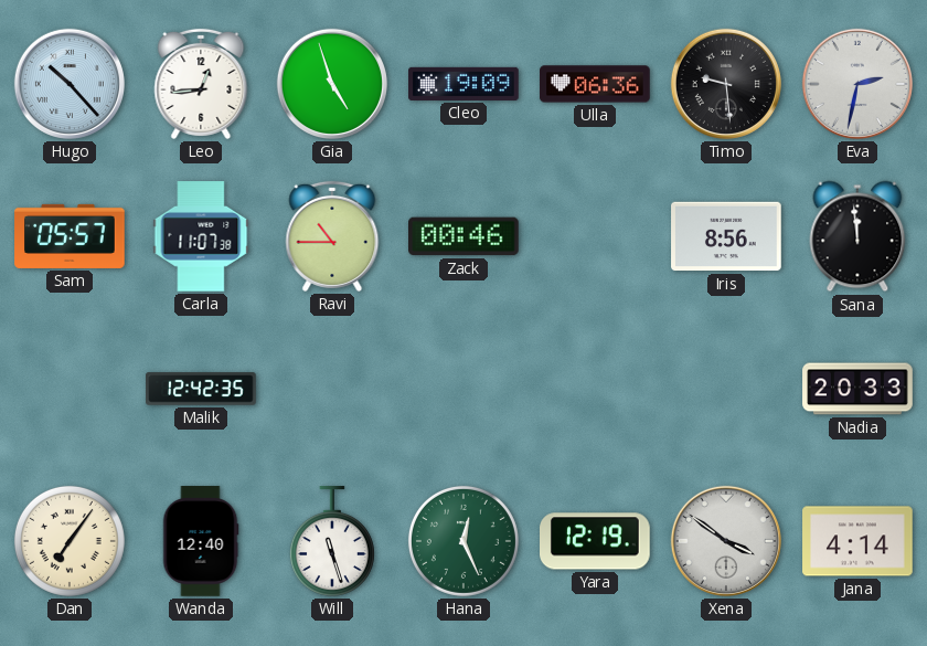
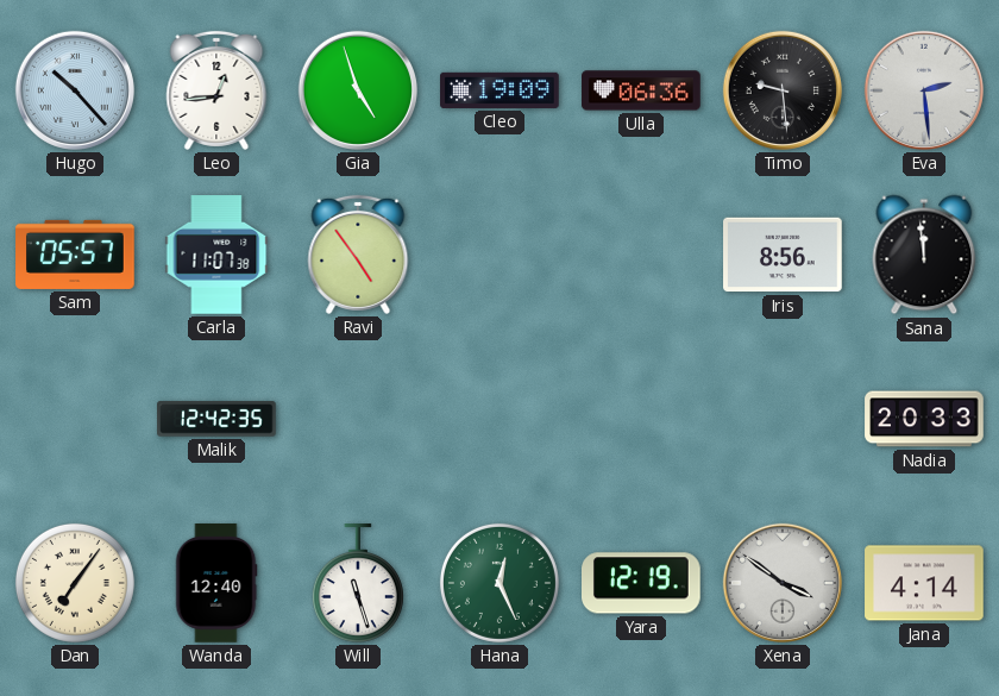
Eva: 2:32 -> 2:29
Ravi: 10:45 -> 4:54
Zack: 00:46 -> none
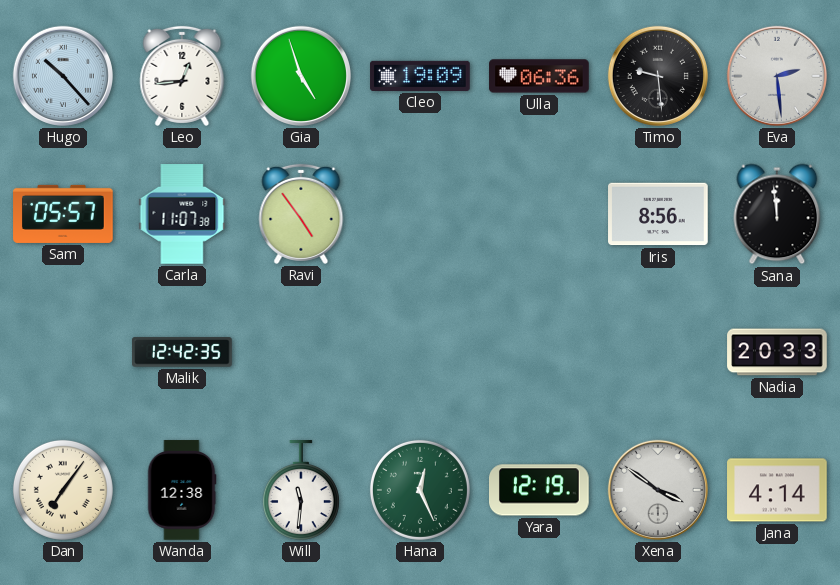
Wanda: 12:40 -> 12:38
Will: 11:27 -> 11:31
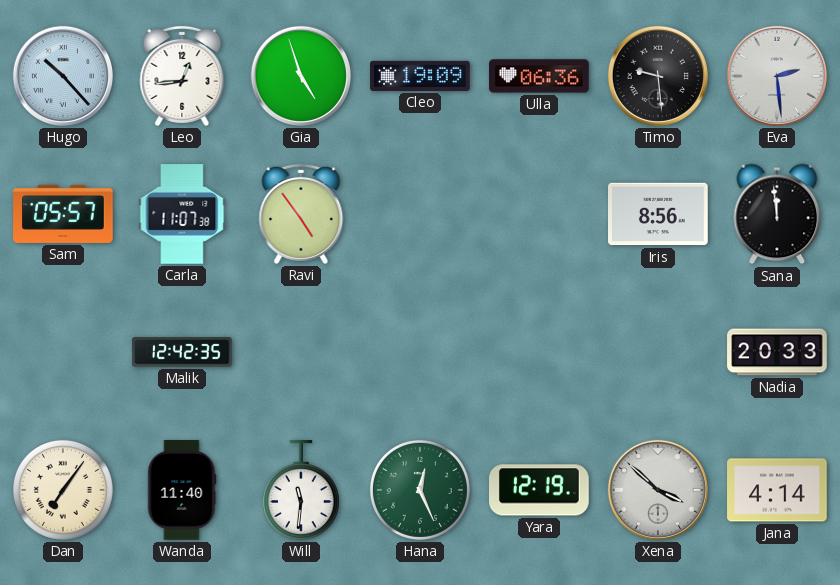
Wanda: 12:38 -> 11:40
Xena: 3:51 -> 3:52
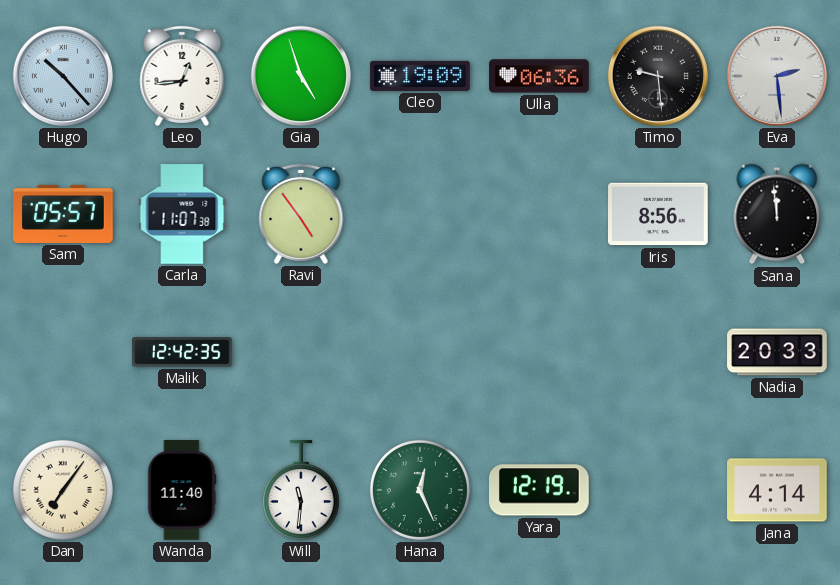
Xena: 3:52 -> none
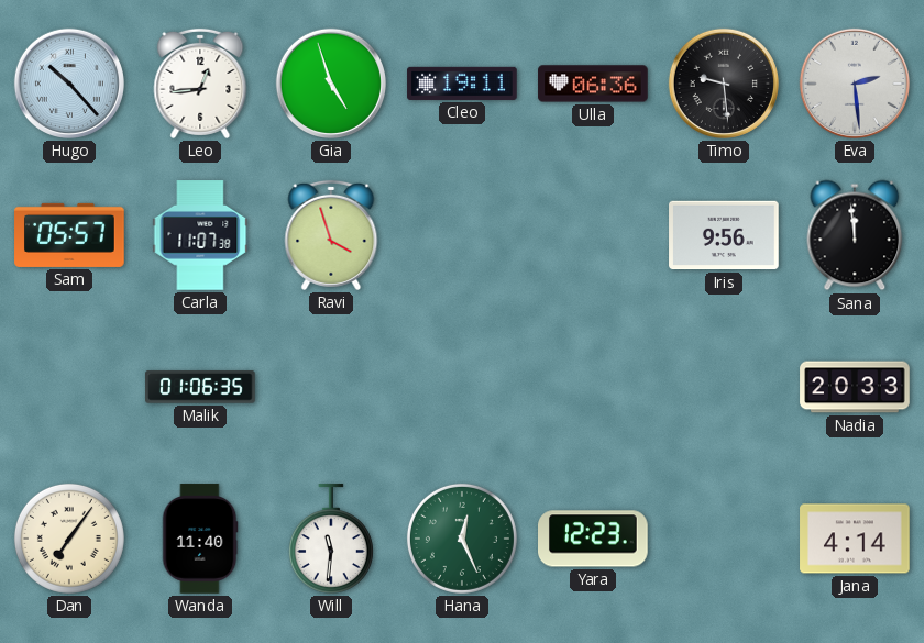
Cleo: 19:09 -> 19:11
Ravi: 4:54 -> 3:57
Iris: 8:56 -> 9:56
Malik: 12:42 -> 01:06
Yara: 12:19 -> 12:23
